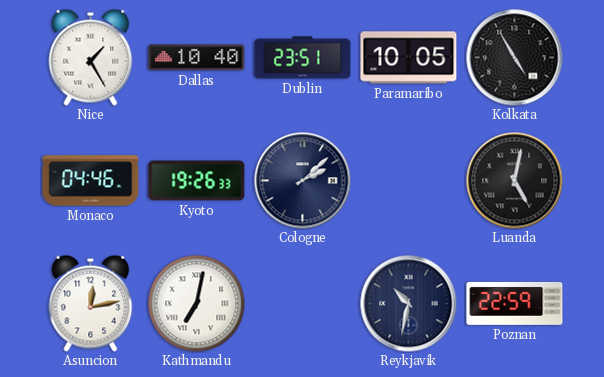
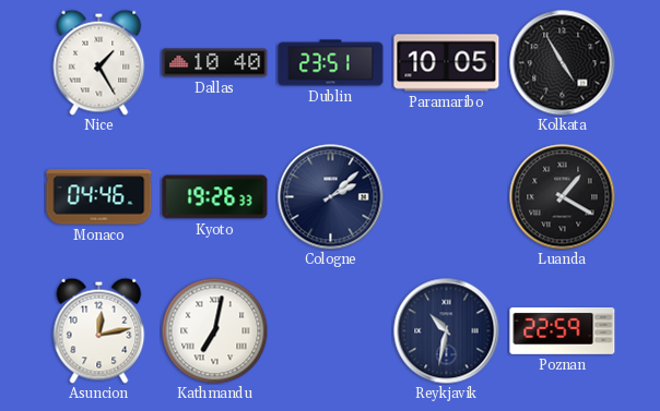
Luanda: 5:02 -> 1:20
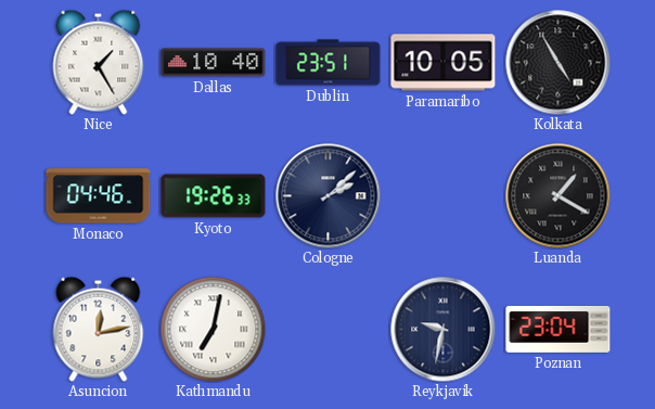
Reykjavik: 10:32 -> 9:32
Poznan: 22:59 -> 23:04
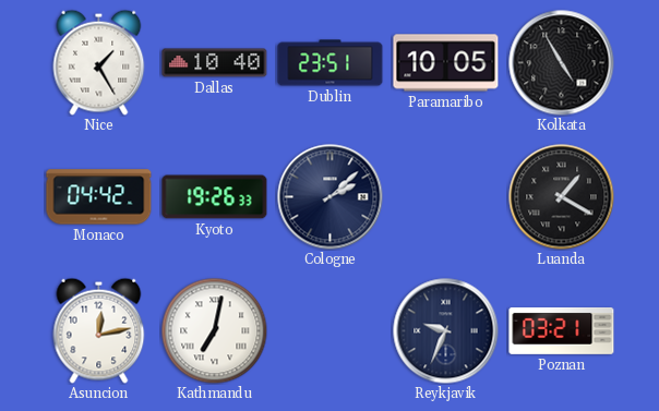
Monaco: 04:46 -> 04:42
Reykjavik: 9:32 -> 9:34
Poznan: 23:04 -> 03:21
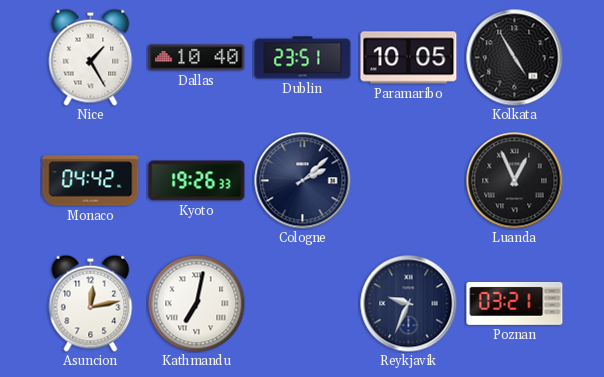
Luanda: 1:20 -> 12:56
